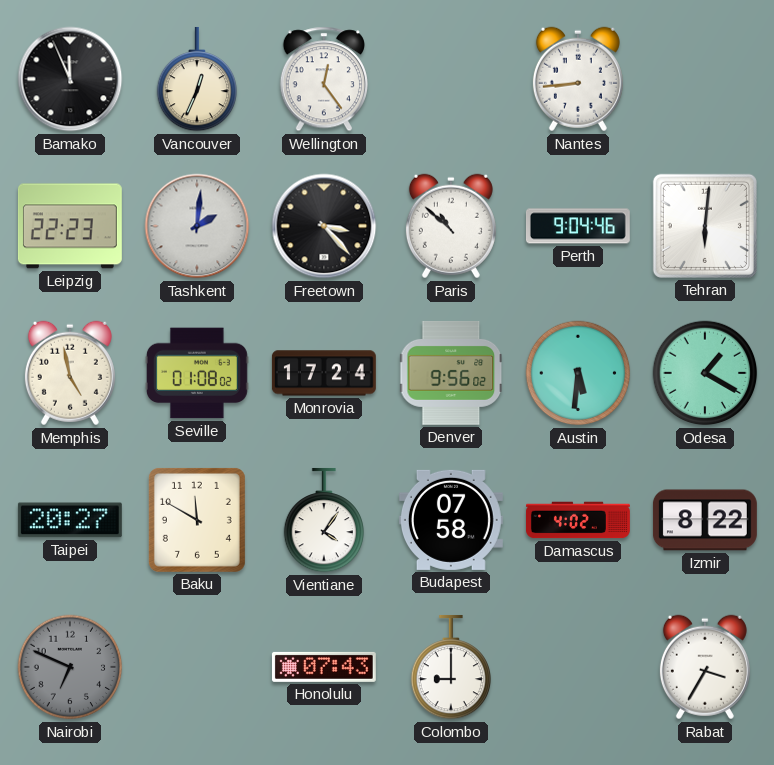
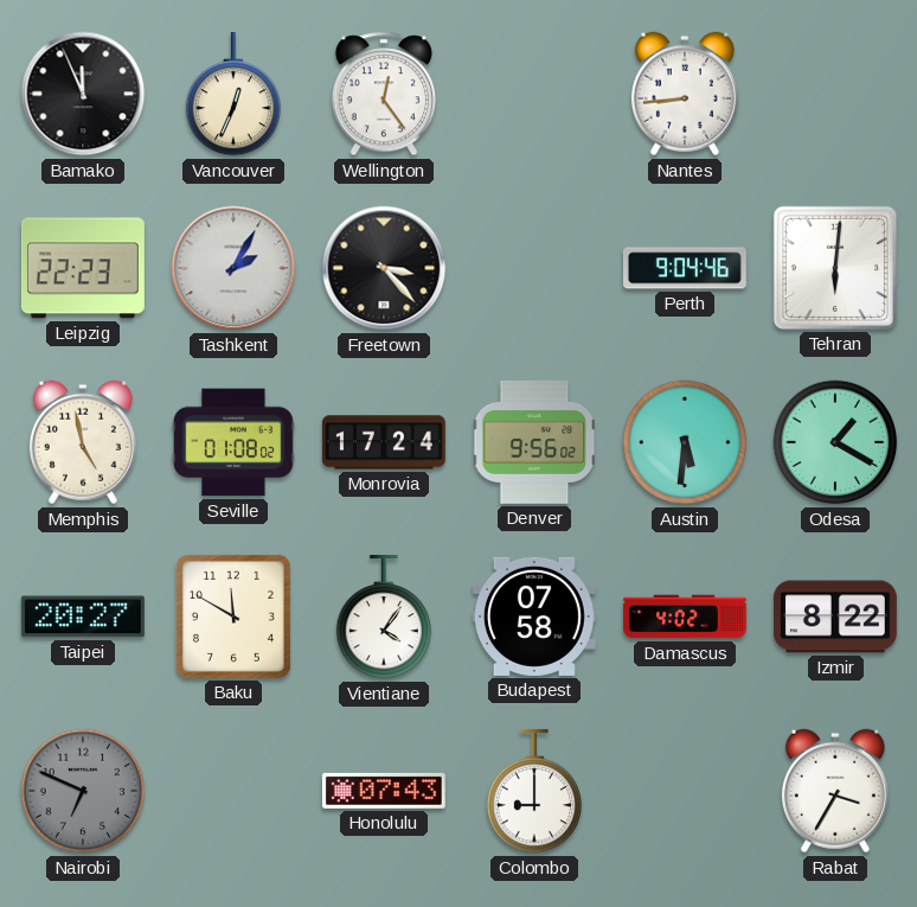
Tashkent: 2:01 -> 2:05
Paris: 10:52 -> none
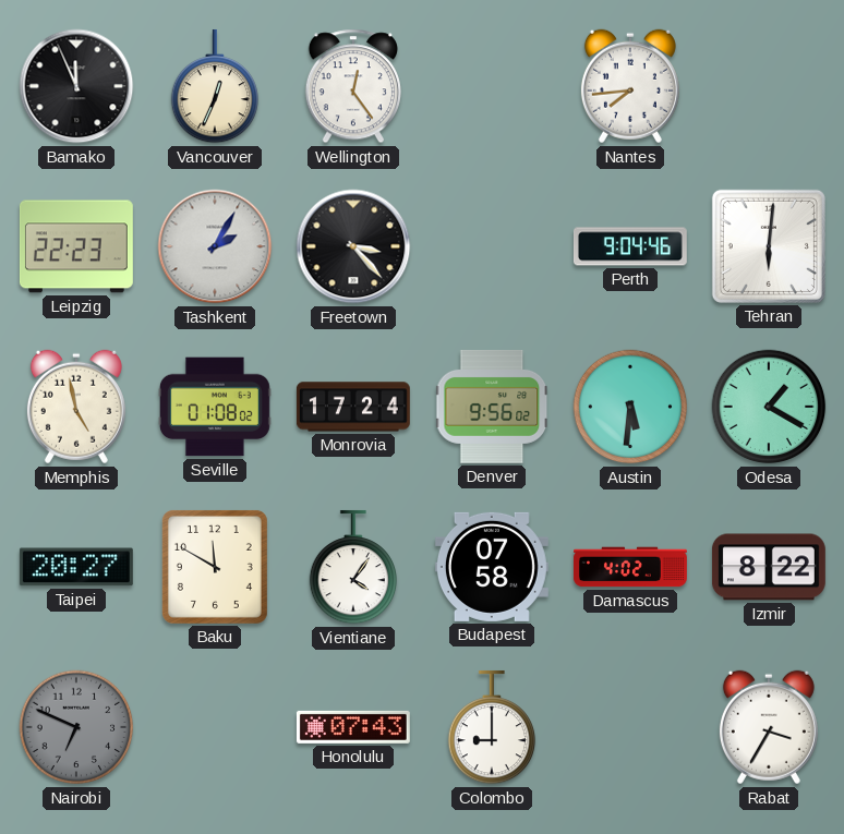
Nantes: 8:44 -> 7:44
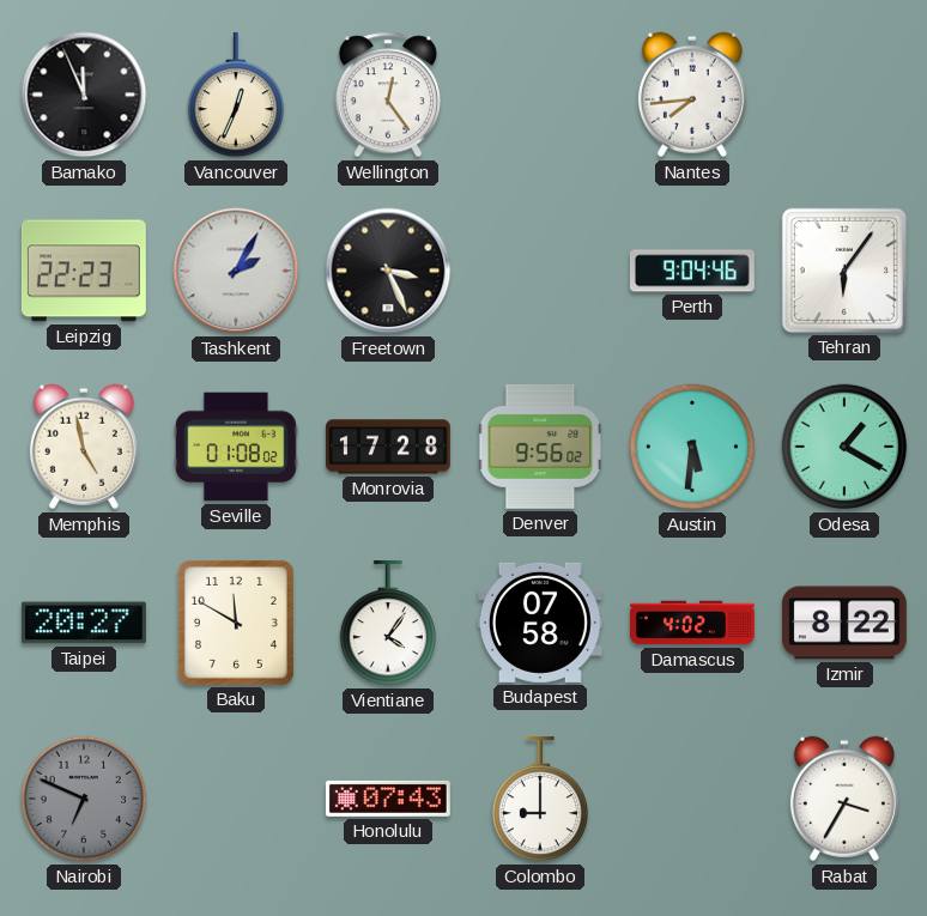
Freetown: 3:23 -> 3:26
Tehran: 6:01 -> 6:06
Monrovia: 17:24 -> 17:28
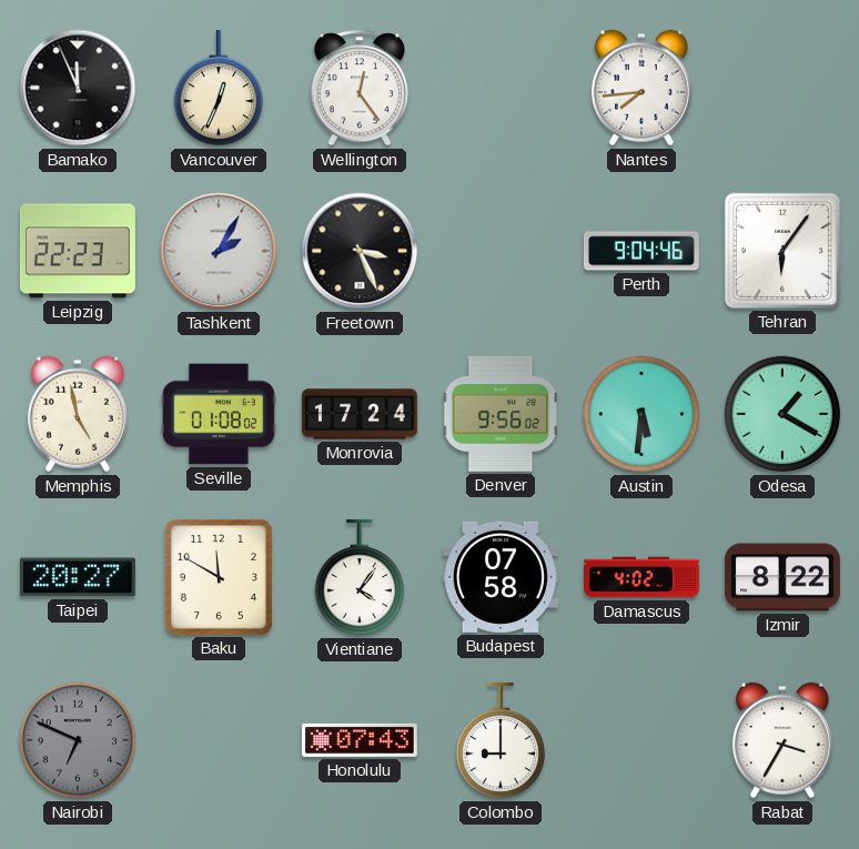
Monrovia: 17:28 -> 17:24
